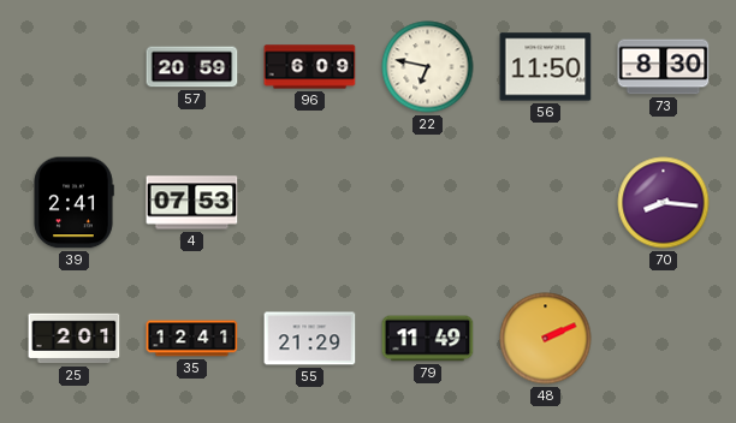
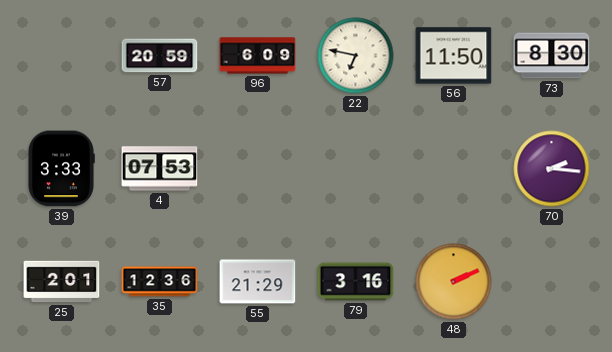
39: 2:41 -> 3:33
70: 8:16 -> 2:16
35: 12:41 -> 12:36
79: 11:49 -> 3:16
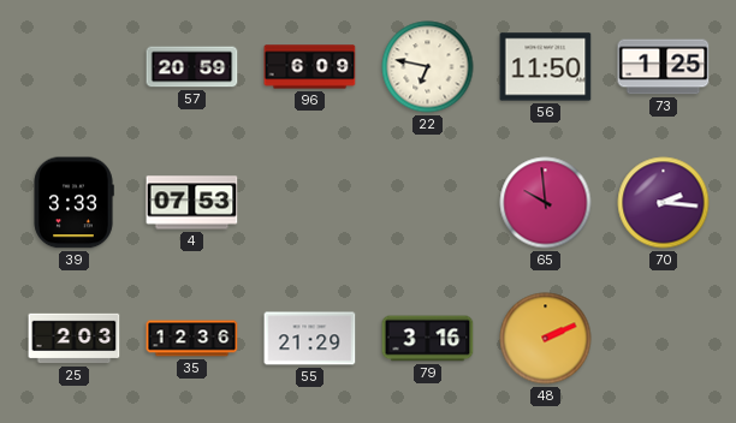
73: 8:30 -> 1:25
65: none -> 9:59
25: 2:01 -> 2:03
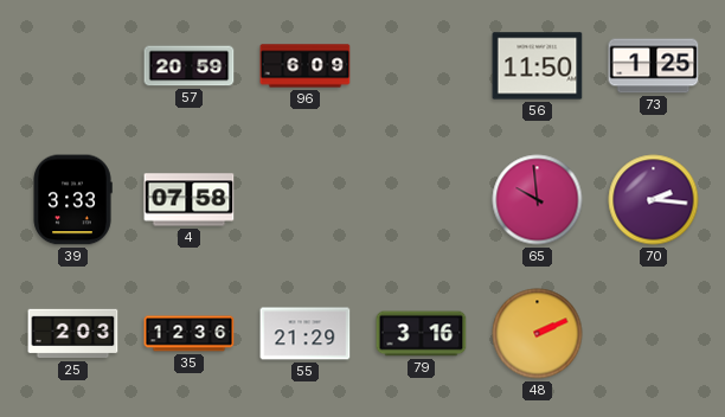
22: 6:47 -> none
4: 07:53 -> 07:58
